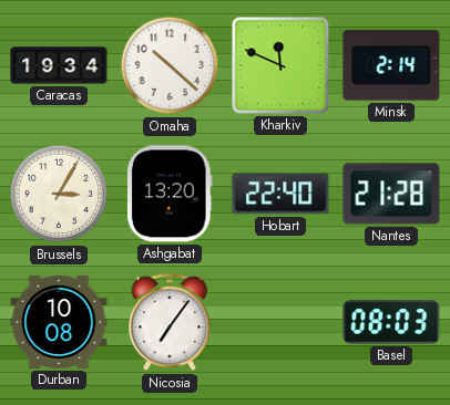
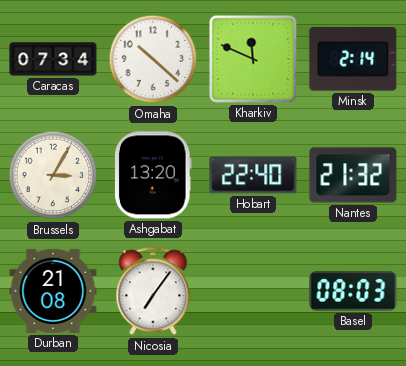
Caracas: 19:34 -> 07:34
Nantes: 21:28 -> 21:32
Durban: 10:08 -> 21:08
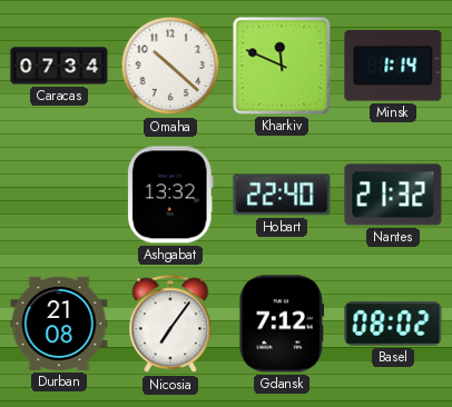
Minsk: 2:14 -> 1:14
Brussels: 3:05 -> none
Ashgabat: 13:20 -> 13:32
Gdansk: none -> 7:12
Basel: 08:03 -> 08:02
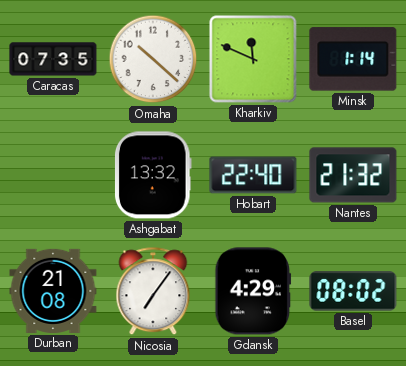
Caracas: 07:34 -> 07:35
Gdansk: 7:12 -> 4:29
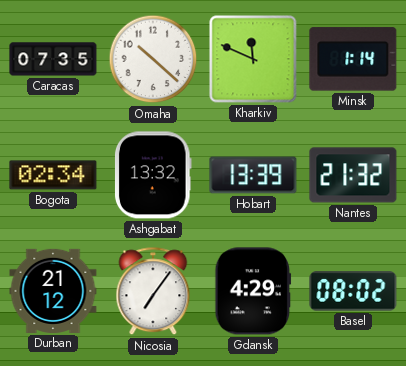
Bogota: none -> 02:34
Hobart: 22:40 -> 13:39
Durban: 21:08 -> 21:12
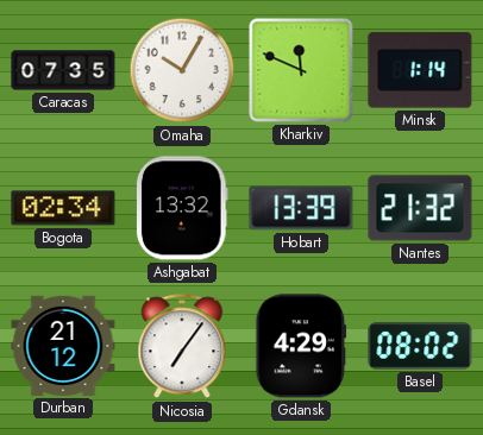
Omaha: 10:22 -> 10:05
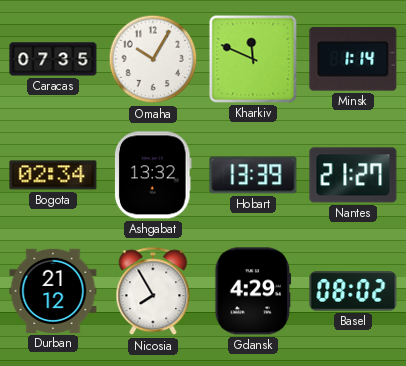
Nantes: 21:32 -> 21:27
Nicosia: 7:06 -> 7:55
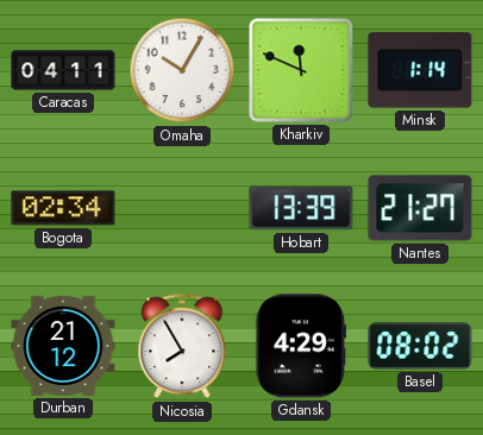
Caracas: 07:35 -> 04:11
Ashgabat: 13:32 -> none
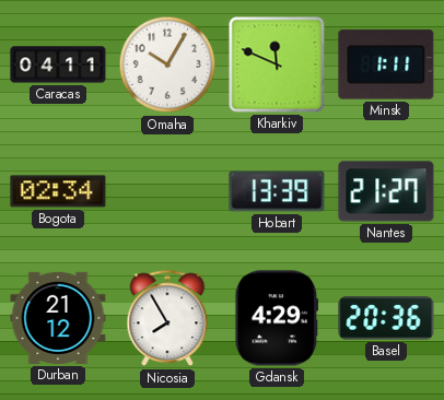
Minsk: 1:14 -> 1:11
Basel: 08:02 -> 20:36
